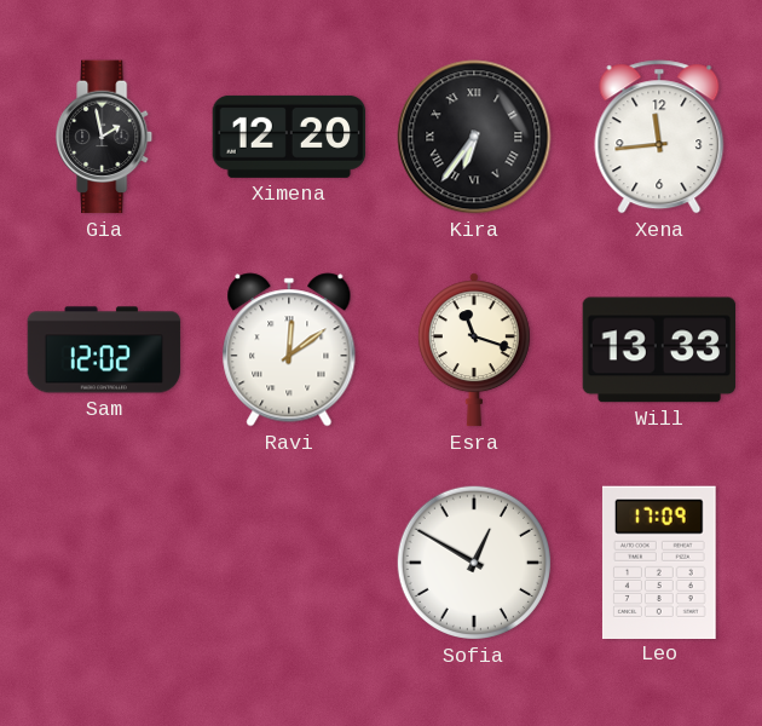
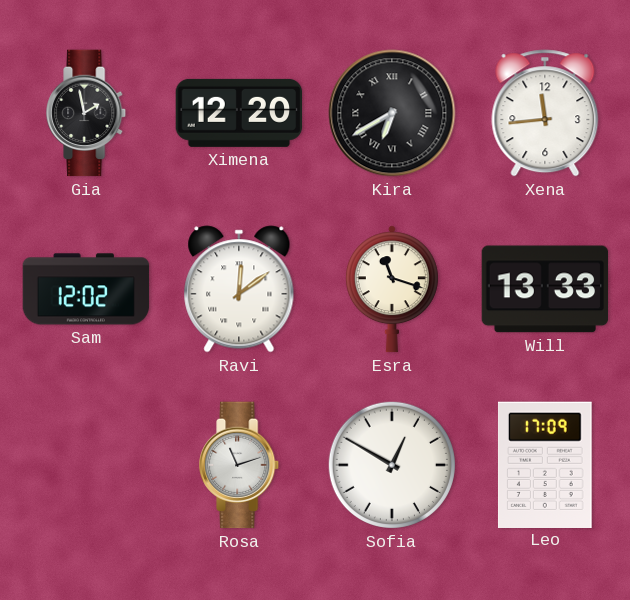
Kira: 6:36 -> 6:40
Rosa: none -> 11:12
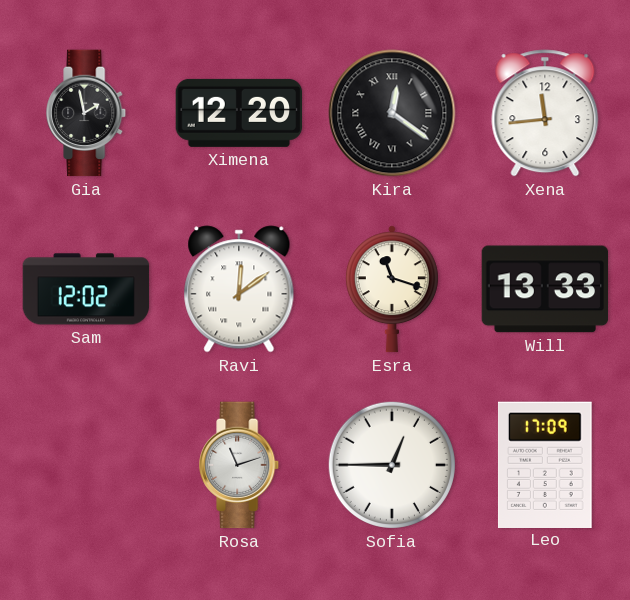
Kira: 6:40 -> 12:21
Sofia: 12:50 -> 12:45
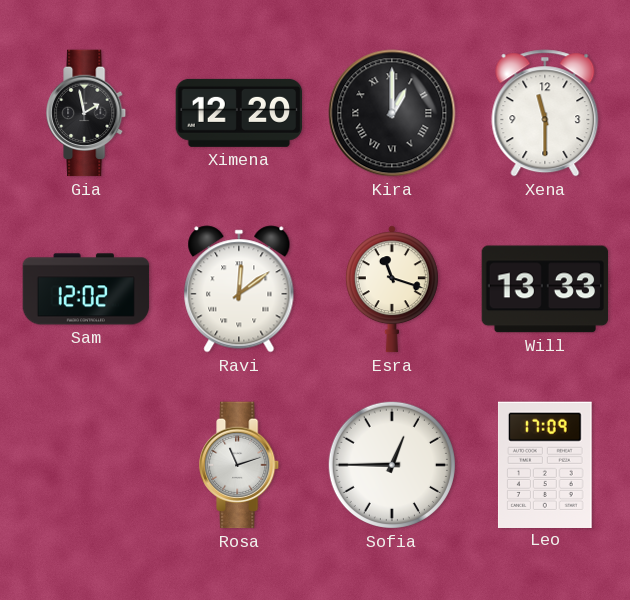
Kira: 12:21 -> 1:00
Xena: 11:44 -> 11:30
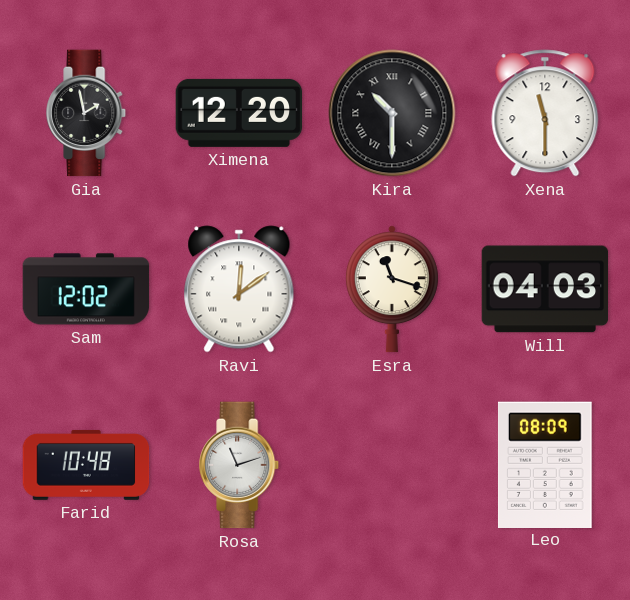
Kira: 1:00 -> 10:30
Will: 13:33 -> 04:03
Farid: none -> 10:48
Sofia: 12:45 -> none
Leo: 17:09 -> 08:09
